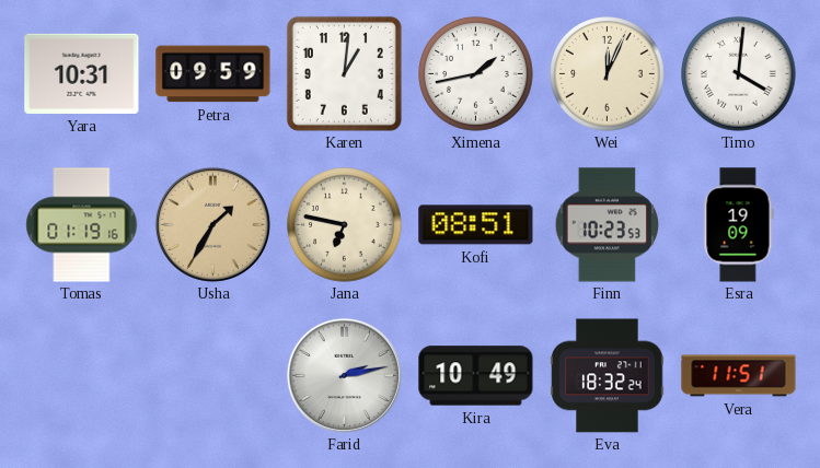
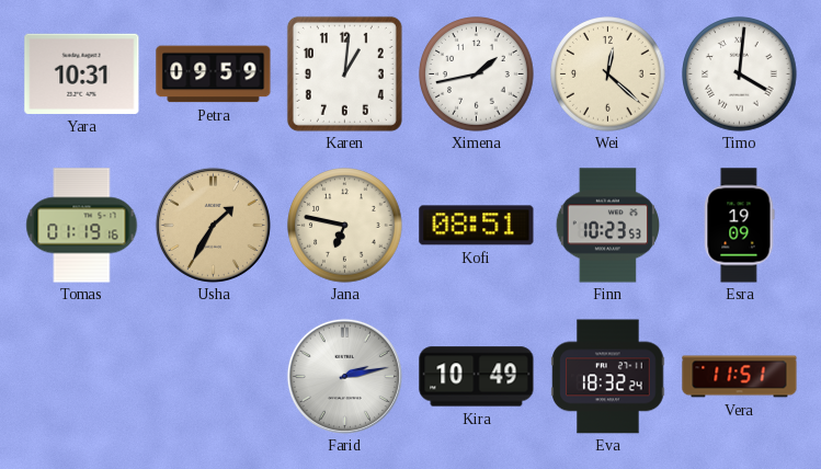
Wei: 12:04 -> 12:22
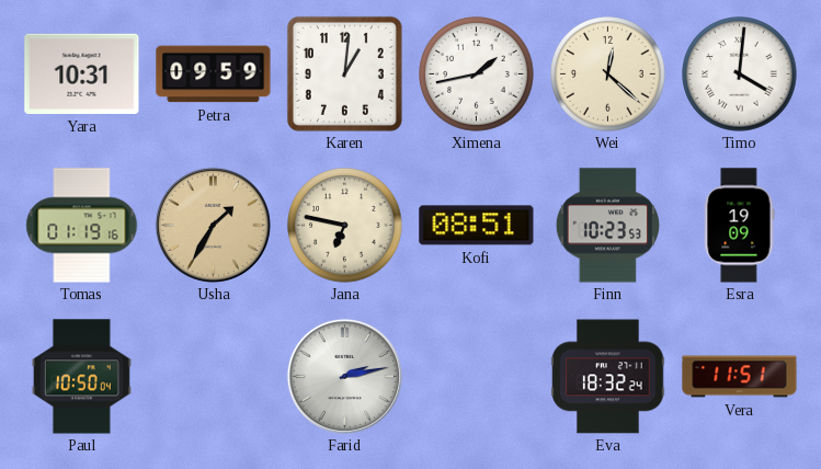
Paul: none -> 10:50
Kira: 10:49 -> none
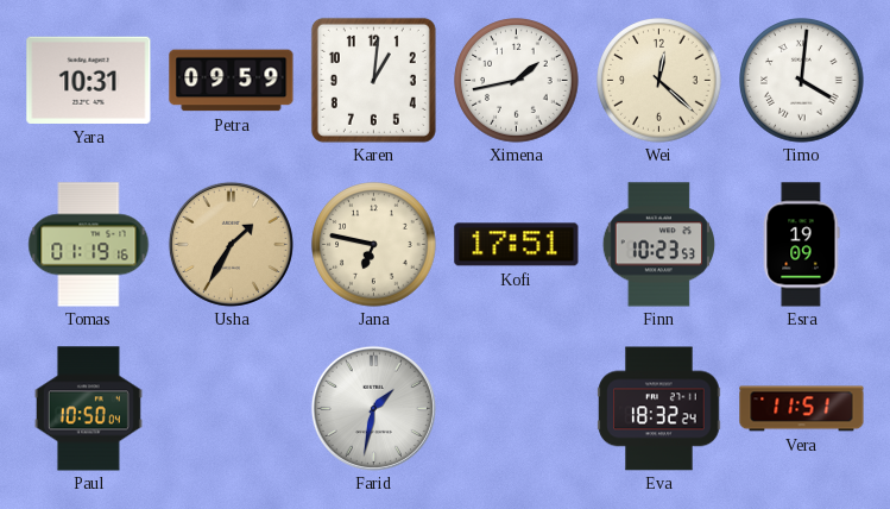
Kofi: 08:51 -> 17:51
Farid: 2:13 -> 1:32
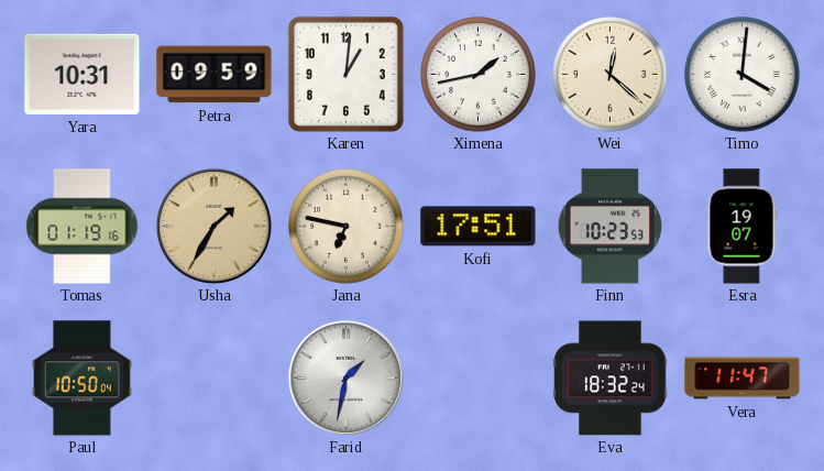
Esra: 19:09 -> 19:07
Vera: 11:51 -> 11:47
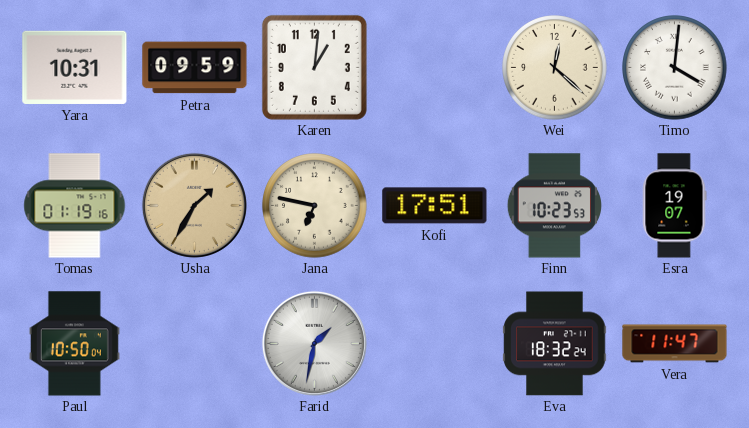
Ximena: 1:43 -> none
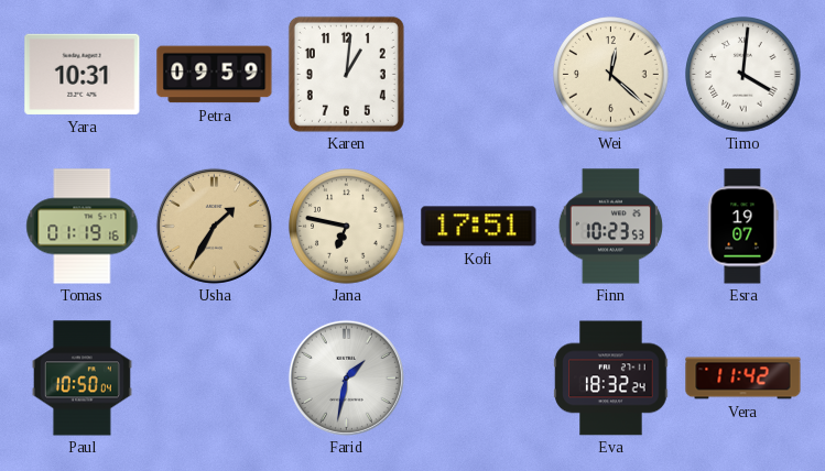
Vera: 11:47 -> 11:42
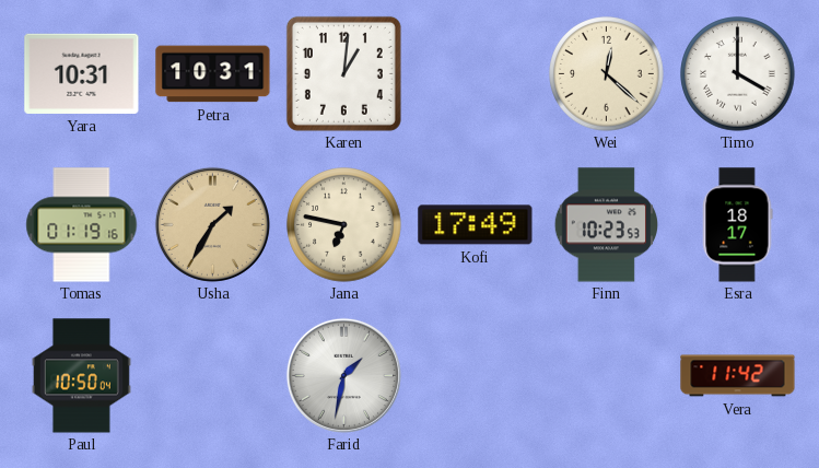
Petra: 09:59 -> 10:31
Timo: 4:01 -> 4:00
Kofi: 17:51 -> 17:49
Esra: 19:07 -> 18:17
Eva: 18:32 -> none
